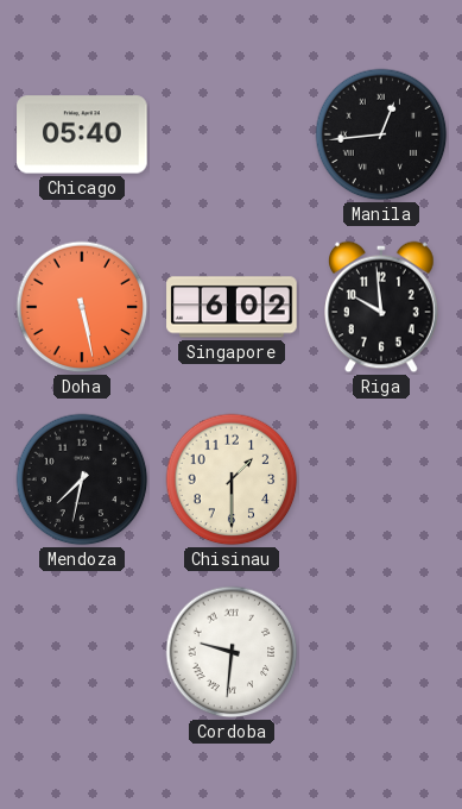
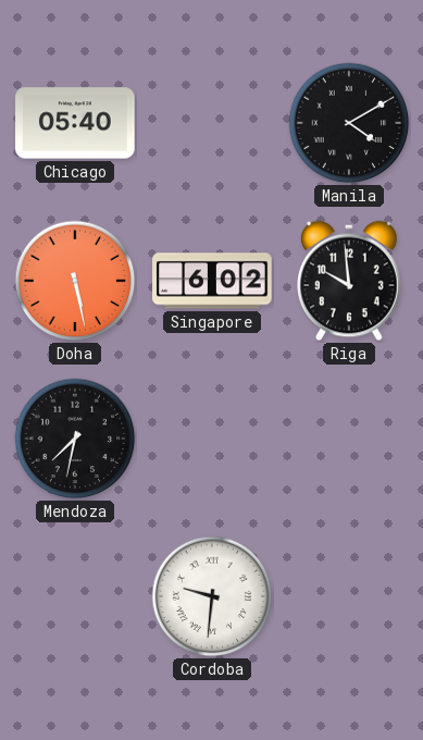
Manila: 12:44 -> 4:10
Chisinau: 1:30 -> none
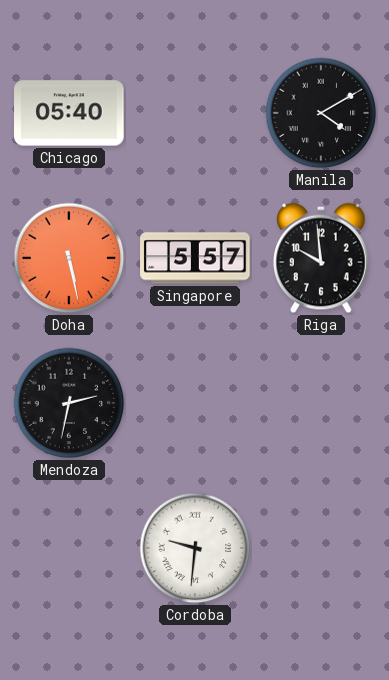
Singapore: 6:02 -> 5:57
Mendoza: 7:32 -> 2:32
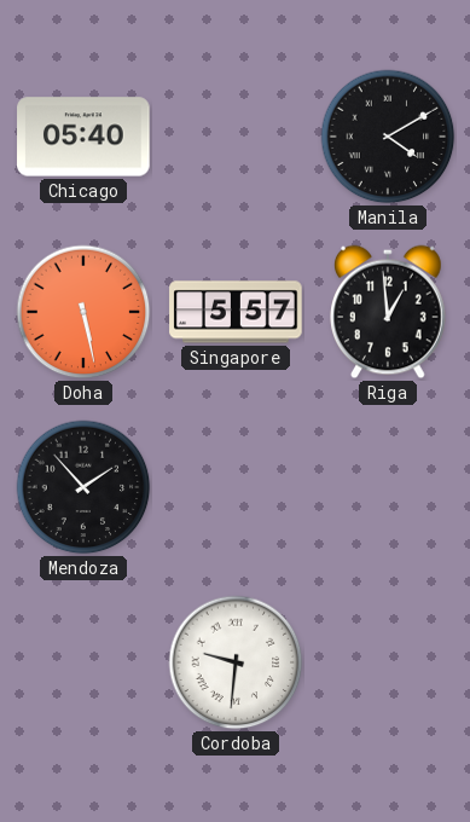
Riga: 9:59 -> 12:59
Mendoza: 2:32 -> 1:53
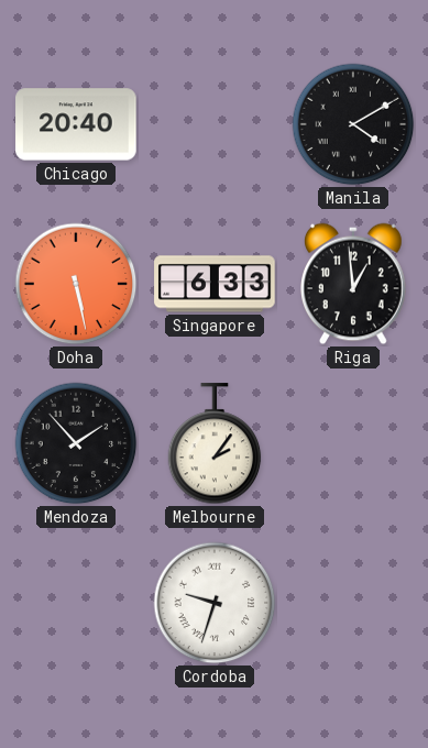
Chicago: 05:40 -> 20:40
Singapore: 5:57 -> 6:33
Melbourne: none -> 2:06
Cordoba: 9:31 -> 9:33
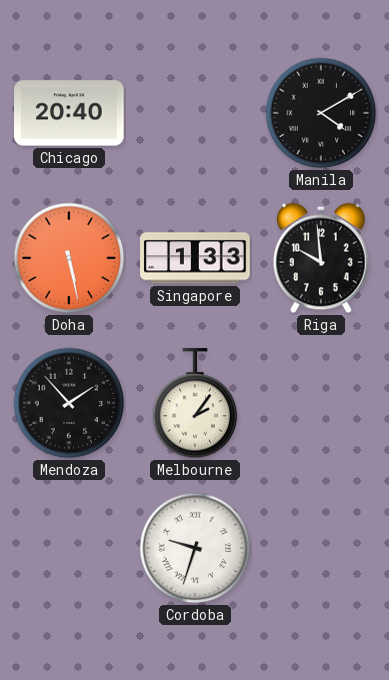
Singapore: 6:33 -> 1:33
Riga: 12:59 -> 9:59
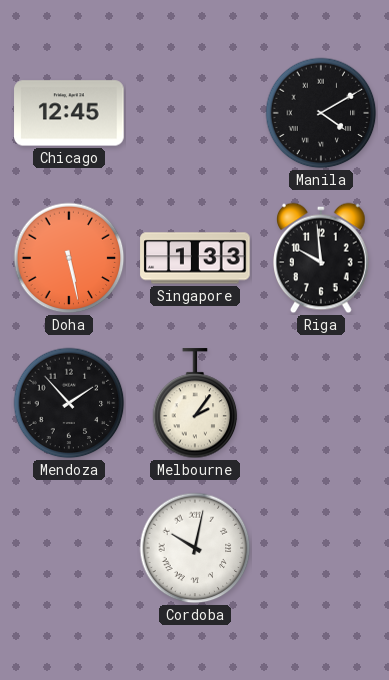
Chicago: 20:40 -> 12:45
Cordoba: 9:33 -> 10:02
